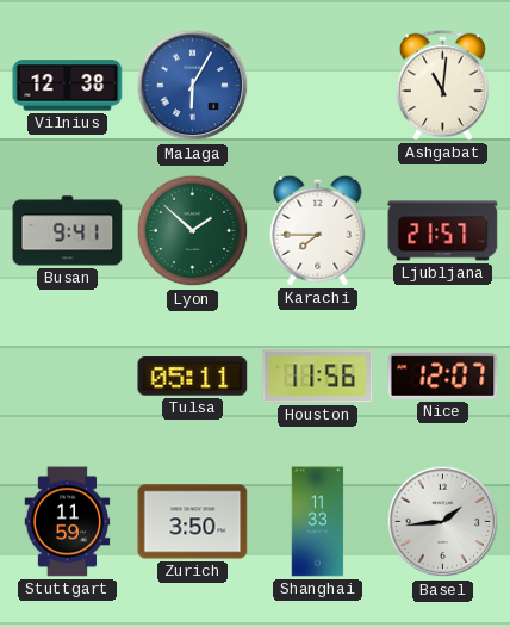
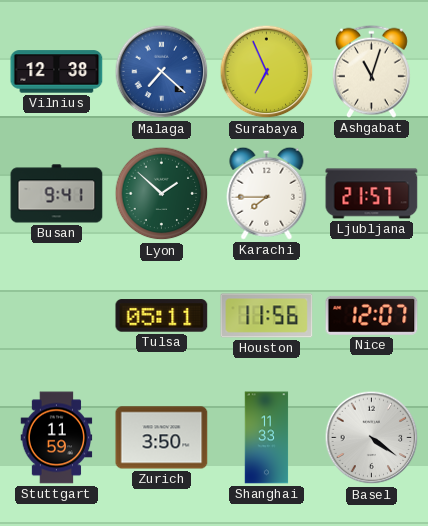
Malaga: 6:05 -> 7:22
Surabaya: none -> 6:56
Ashgabat: 11:01 -> 11:03
Basel: 1:44 -> 4:21
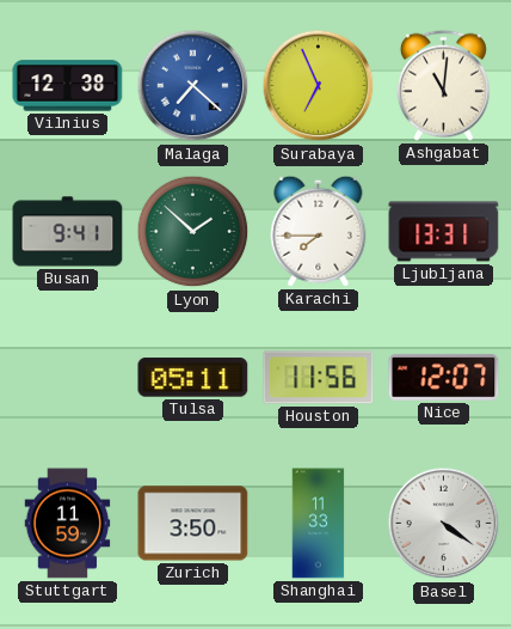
Ashgabat: 11:03 -> 11:01
Ljubljana: 21:57 -> 13:31
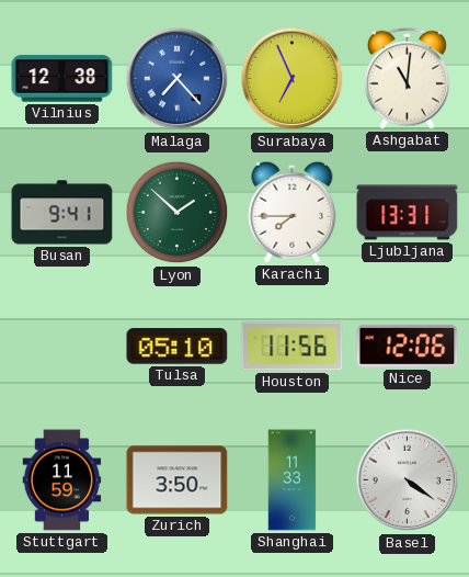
Malaga: 7:22 -> 7:23
Tulsa: 05:11 -> 05:10
Nice: 12:07 -> 12:06
